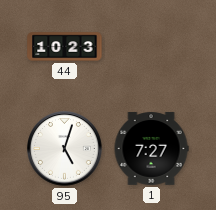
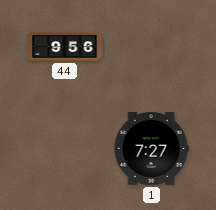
44: 10:23 -> 9:56
95: 5:03 -> none
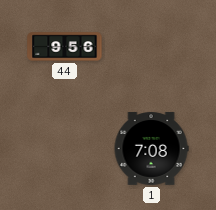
1: 7:27 -> 7:08
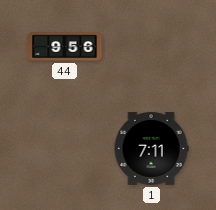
1: 7:08 -> 7:11
